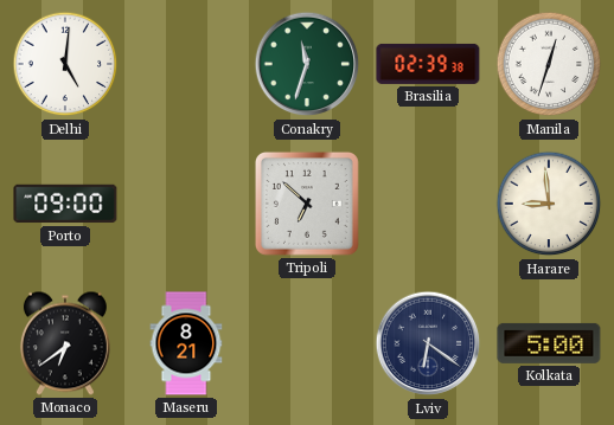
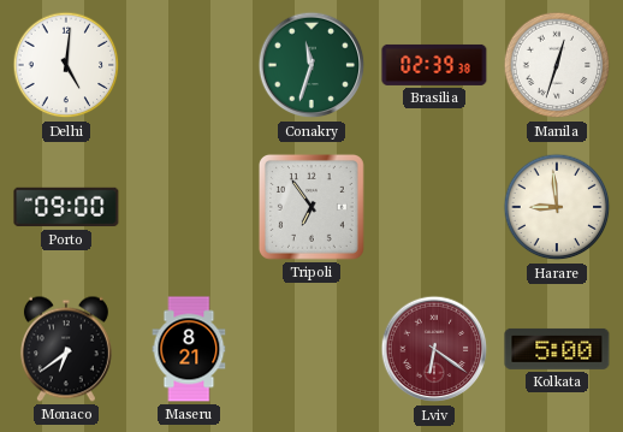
Tripoli: 6:52 -> 6:54
Lviv dial: navy -> burgundy
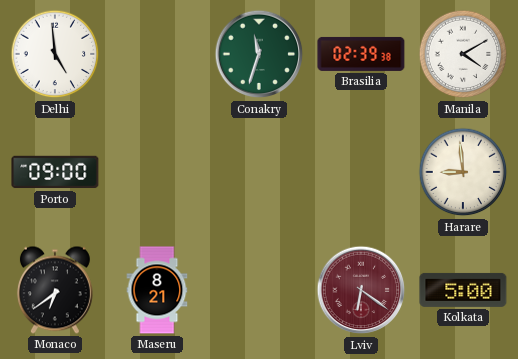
Delhi: 5:01 -> 4:59
Manila: 12:33 -> 4:10
Tripoli: 6:54 -> none
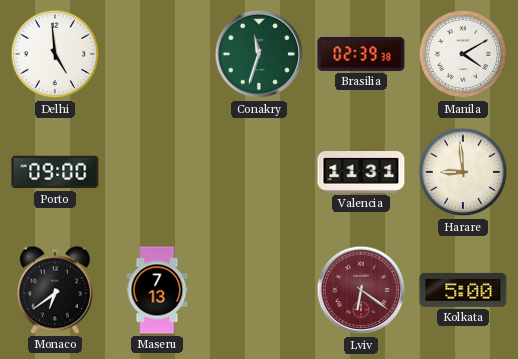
Valencia: none -> 11:31
Maseru: 8:21 -> 7:13
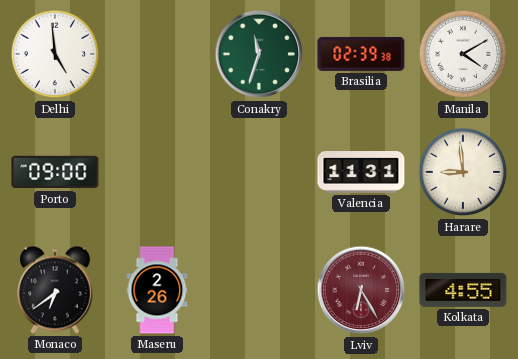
Maseru: 7:13 -> 2:26
Lviv: 6:21 -> 6:25
Kolkata: 5:00 -> 4:55
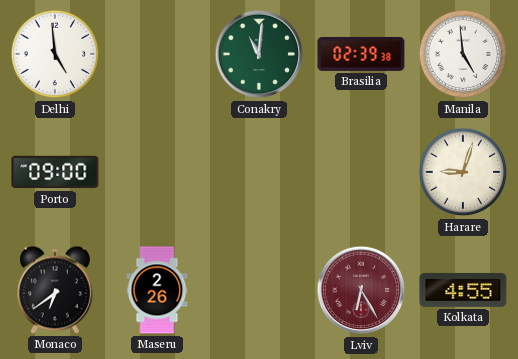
Conakry: 11:33 -> 11:01
Manila: 4:10 -> 4:59
Valencia: 11:31 -> none
Harare: 8:59 -> 9:03
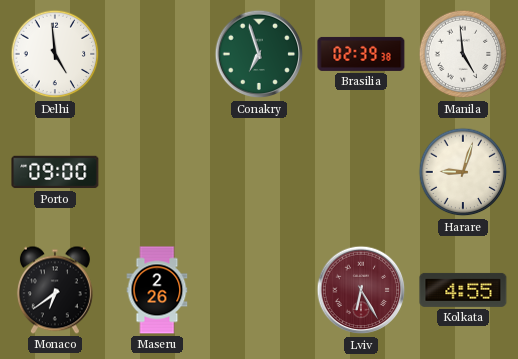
Conakry: 11:01 -> 6:57
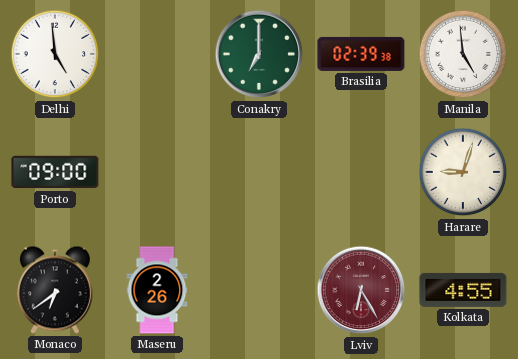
Conakry: 6:57 -> 7:00
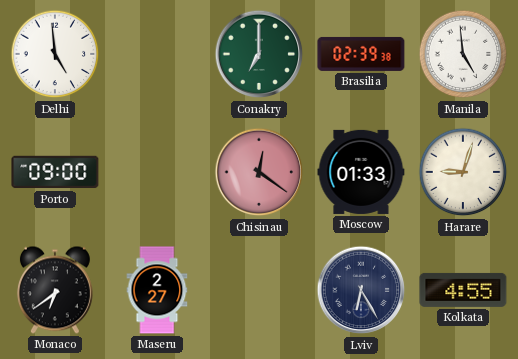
Chisinau: none -> 12:21
Moscow: none -> 01:33
Maseru: 2:26 -> 2:27
Lviv dial: burgundy -> navy
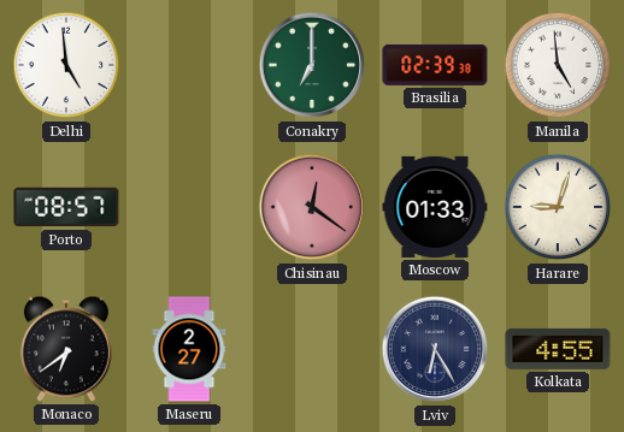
Porto: 09:00 -> 08:57
